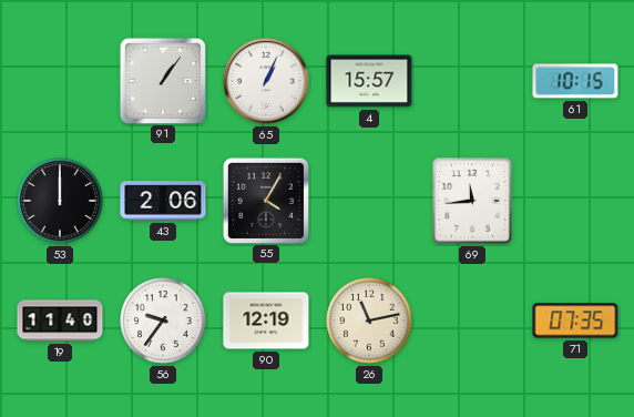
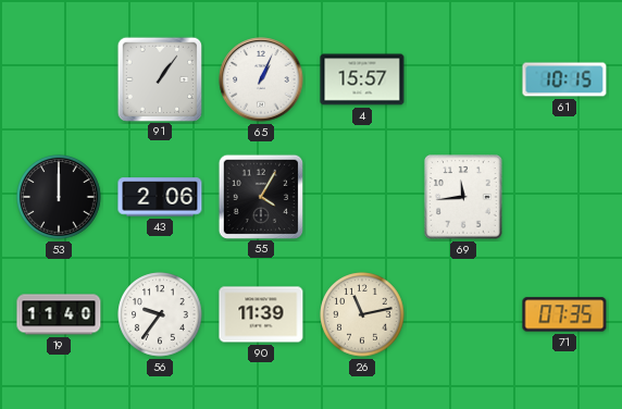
90: 12:19 -> 11:39
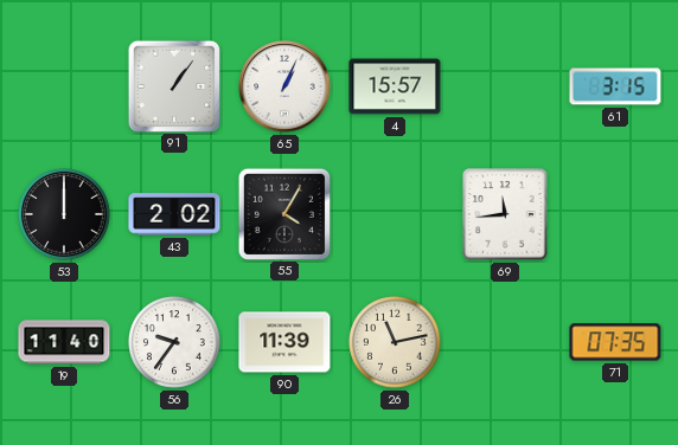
61: 10:15 -> 3:15
43: 2:06 -> 2:02
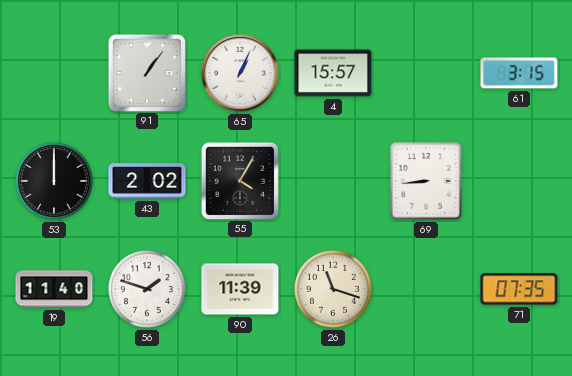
69: 11:44 -> 8:44
56: 9:36 -> 1:48
26: 11:13 -> 11:18
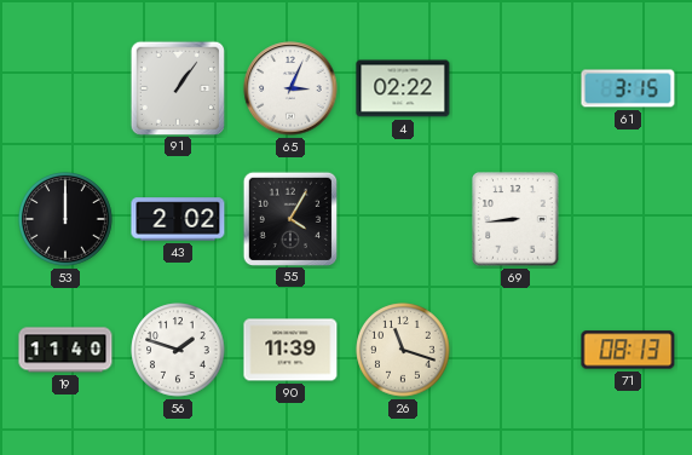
65: 1:04 -> 3:04
4: 15:57 -> 02:22
71: 07:35 -> 08:13
